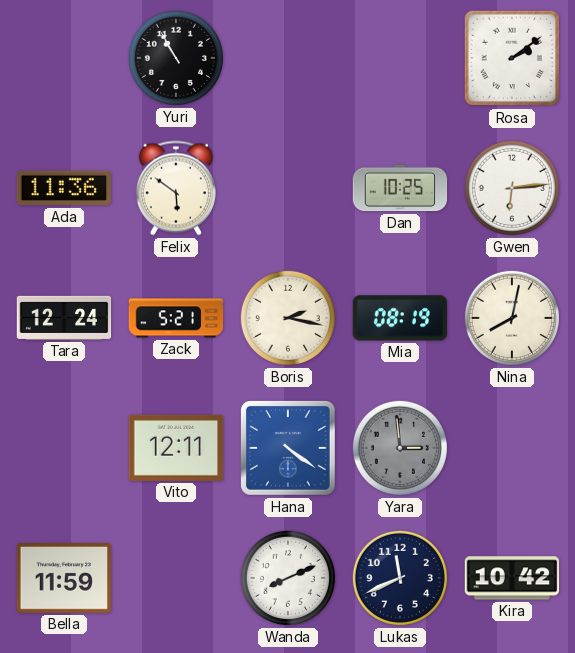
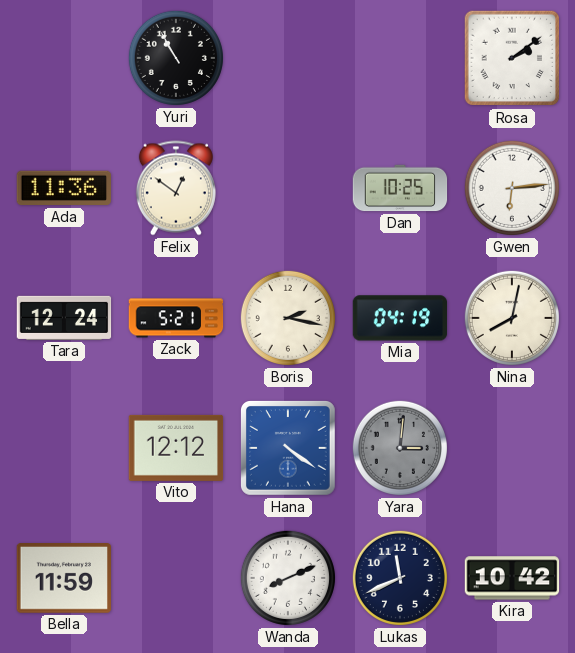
Felix: 5:51 -> 12:51
Mia: 08:19 -> 04:19
Vito: 12:11 -> 12:12
Yara: 2:59 -> 3:01
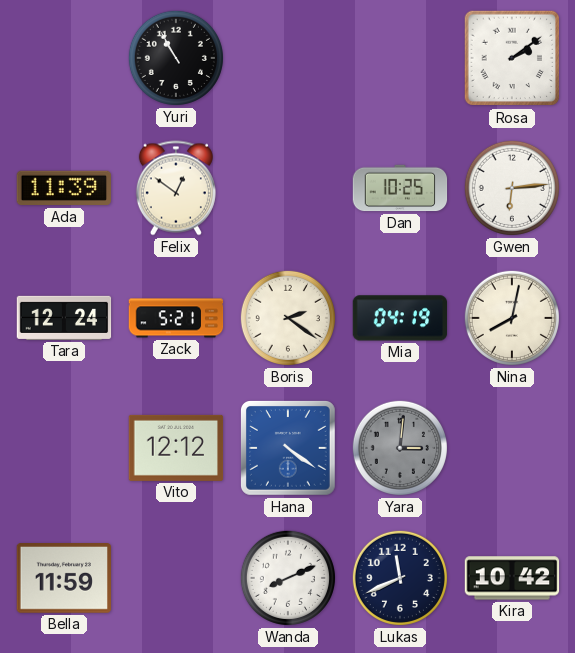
Ada: 11:36 -> 11:39
Boris: 2:17 -> 2:21
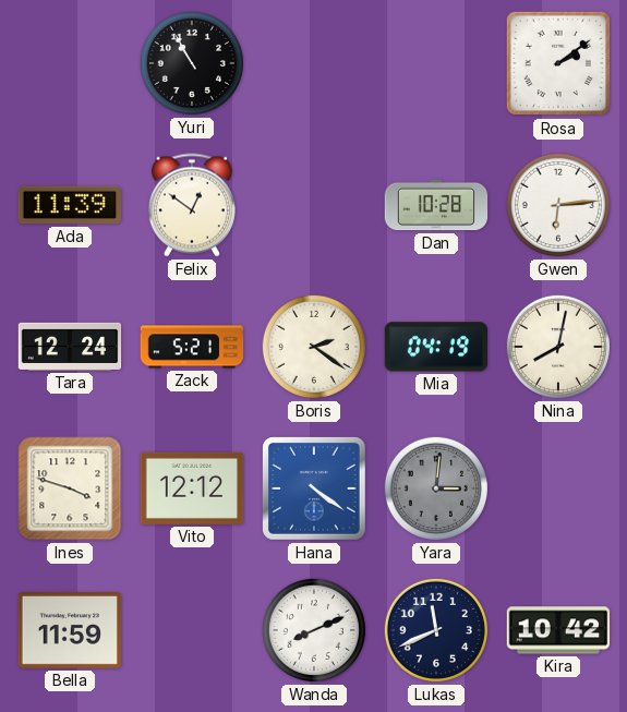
Dan: 10:25 -> 10:28
Ines: none -> 3:48
